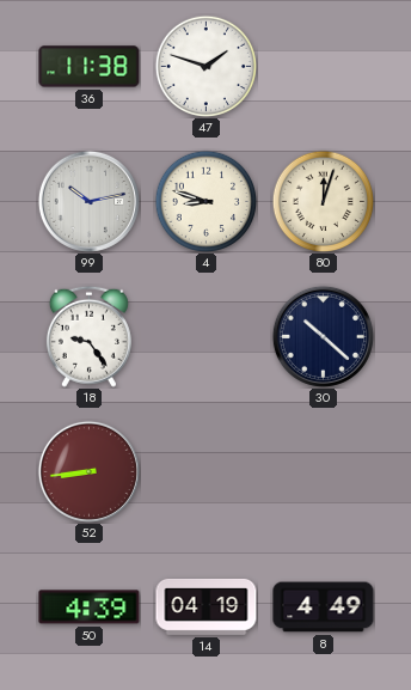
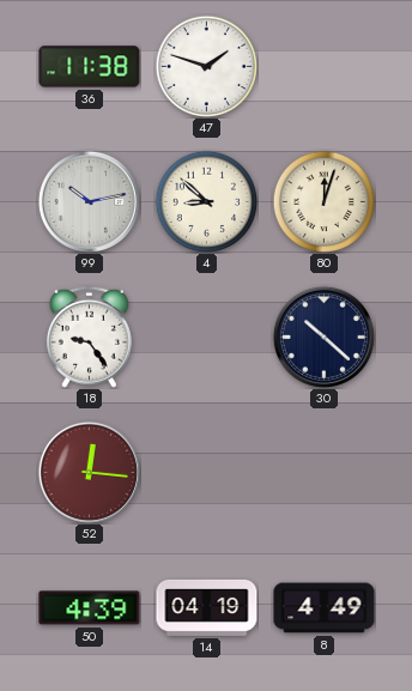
4: 8:48 -> 8:52
52: 8:44 -> 12:16
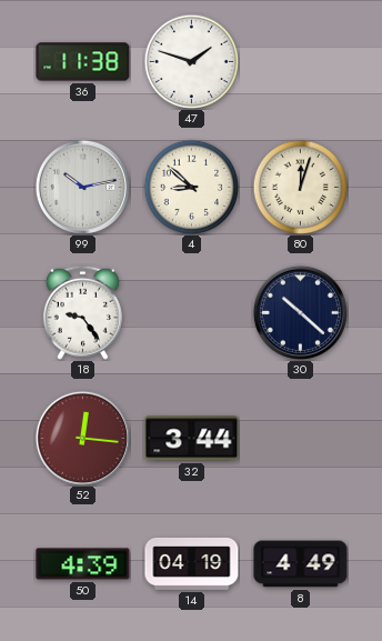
32: none -> 3:44
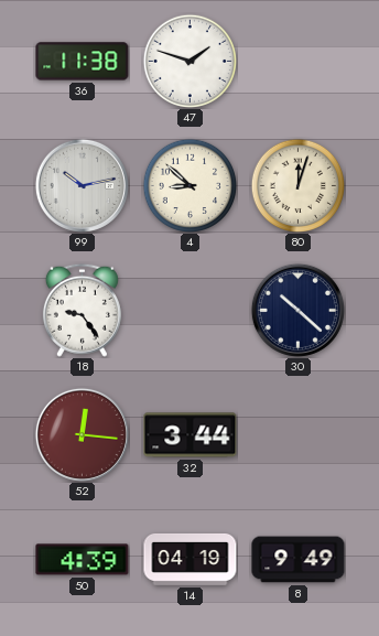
8: 4:49 -> 9:49
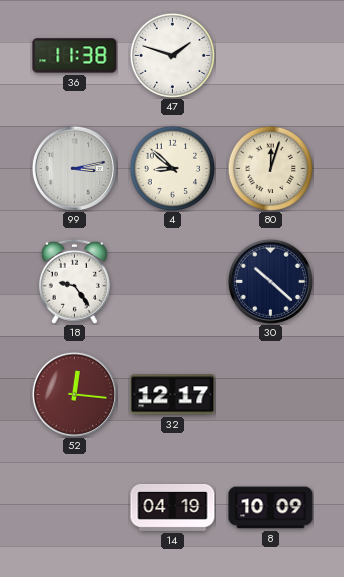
99: 10:13 -> 3:13
32: 3:44 -> 12:17
50: 4:39 -> none
8: 9:49 -> 10:09
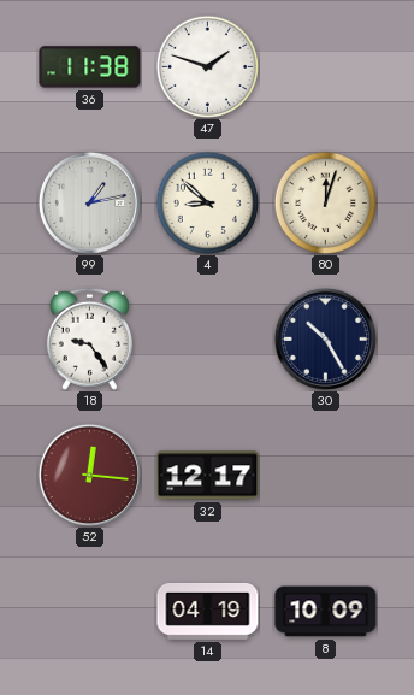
99: 3:13 -> 1:13
30: 10:22 -> 10:25
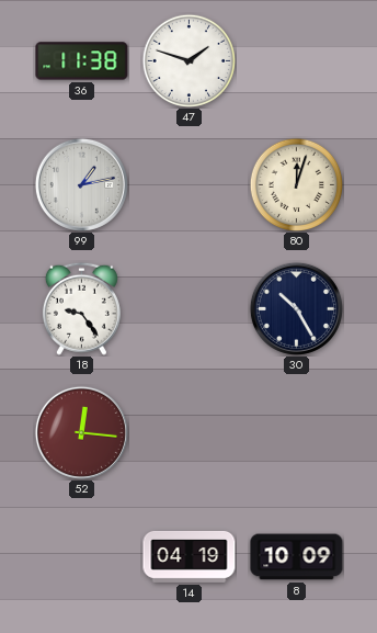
4: 8:52 -> none
32: 12:17 -> none
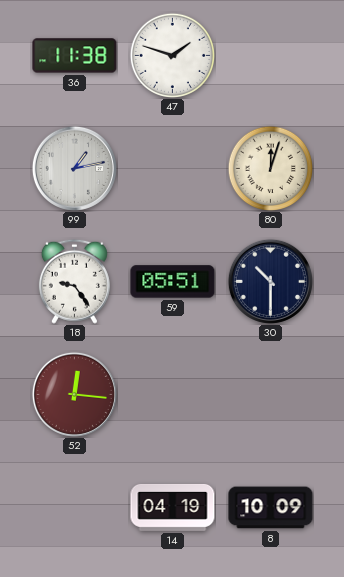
59: none -> 05:51
30: 10:25 -> 10:30
